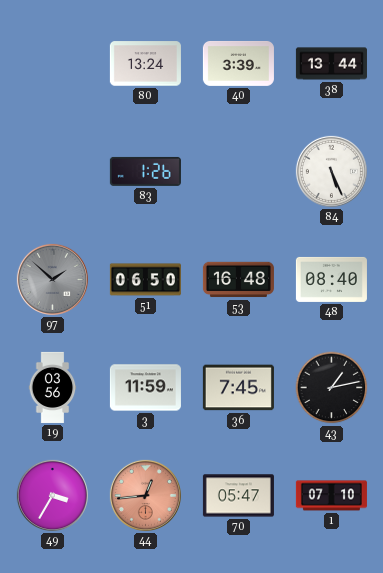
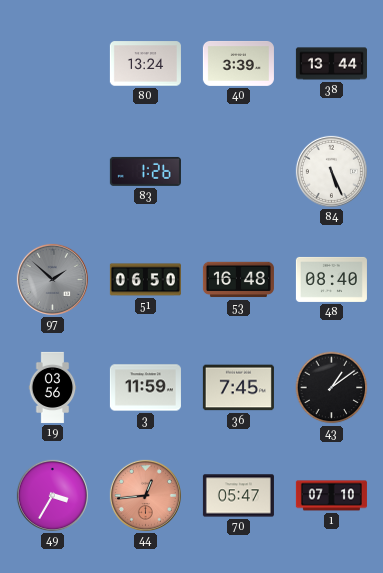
43: 1:13 -> 1:09
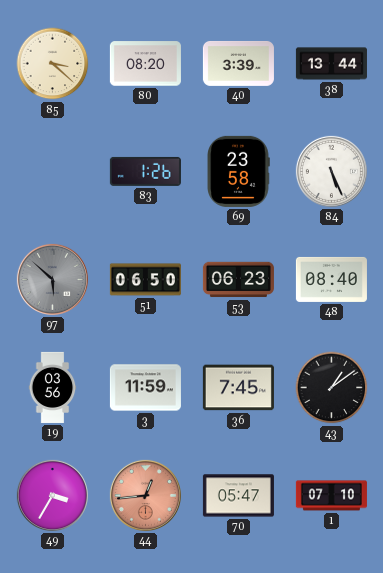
85: none -> 3:22
80: 13:24 -> 08:20
69: none -> 23:58
97: 1:52 -> 5:52
53: 16:48 -> 06:23
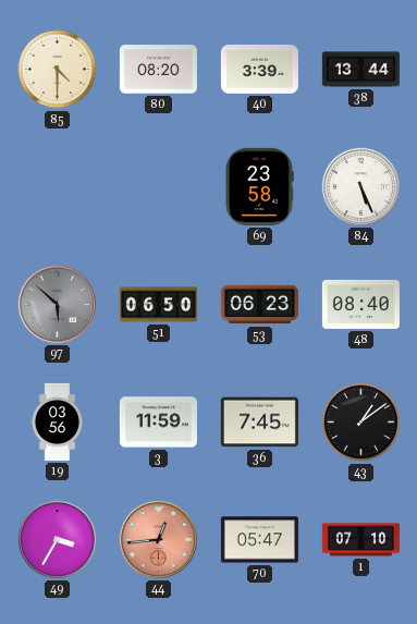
85: 3:22 -> 4:30
83: 1:26 -> none
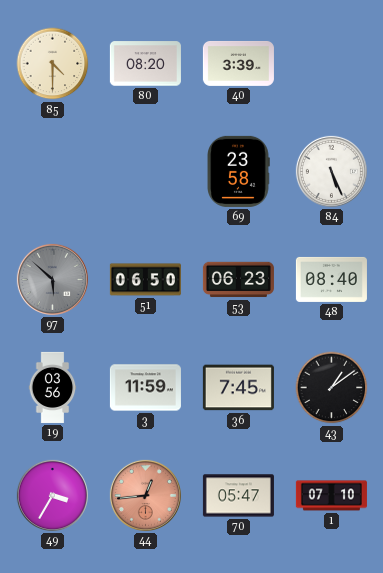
38: 13:44 -> none
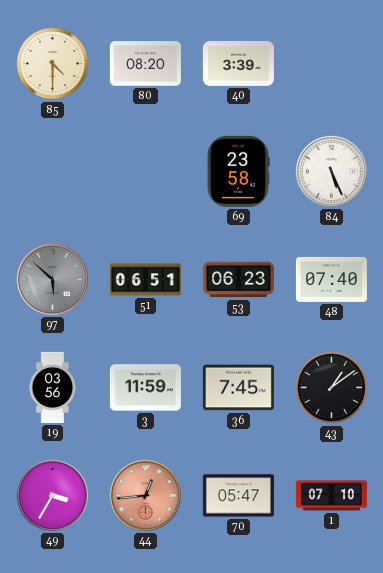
51: 06:50 -> 06:51
48: 08:40 -> 07:40
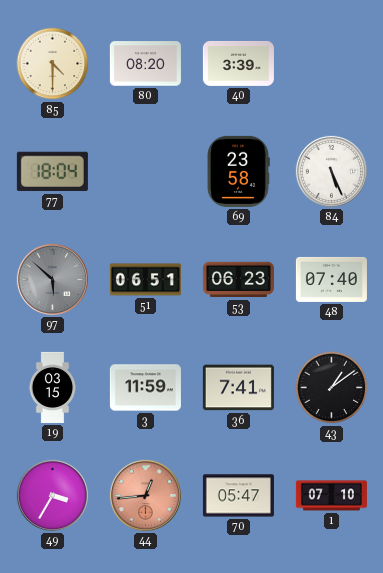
77: none -> 18:04
19: 03:56 -> 03:15
36: 7:45 -> 7:41
